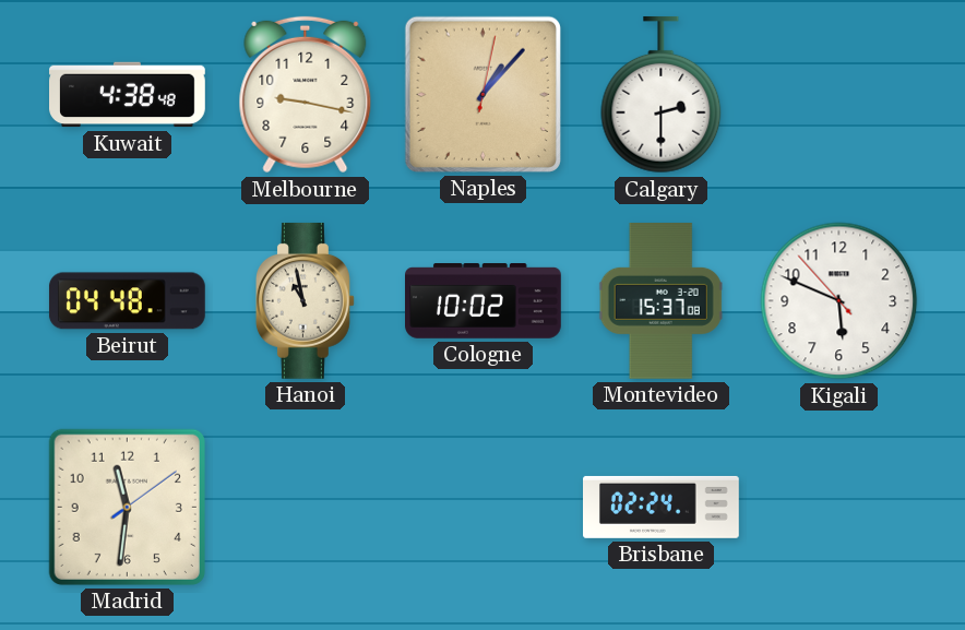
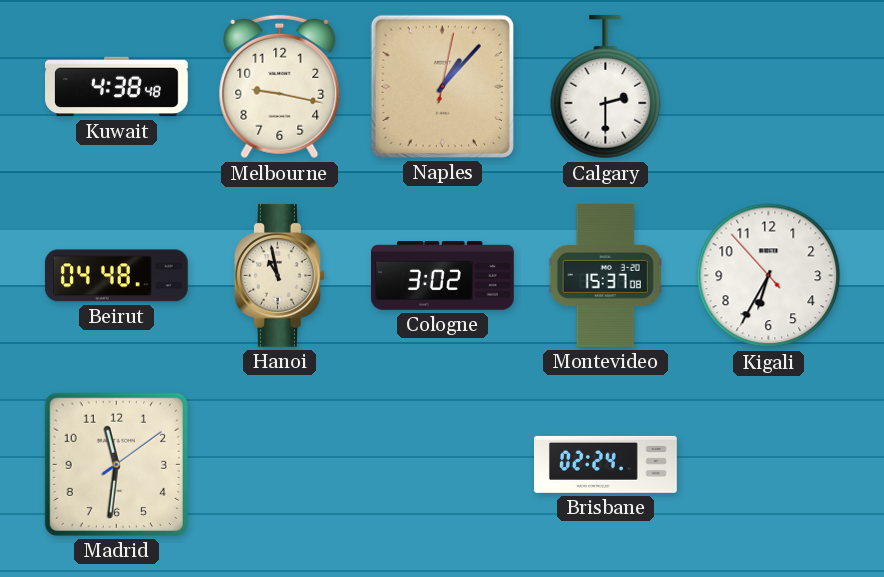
Cologne: 10:02 -> 3:02
Kigali: 5:48 -> 6:34
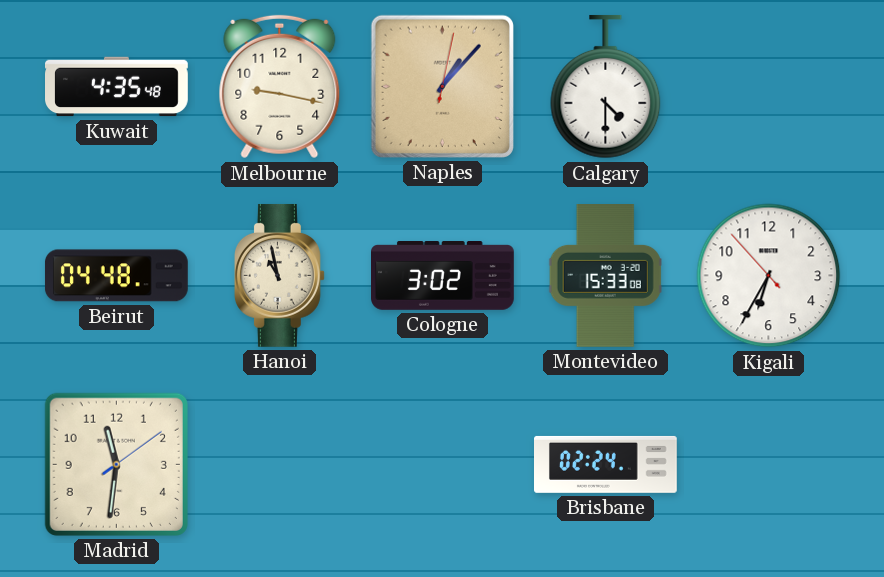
Kuwait: 4:38 -> 4:35
Calgary: 2:30 -> 4:30
Montevideo: 15:37 -> 15:33
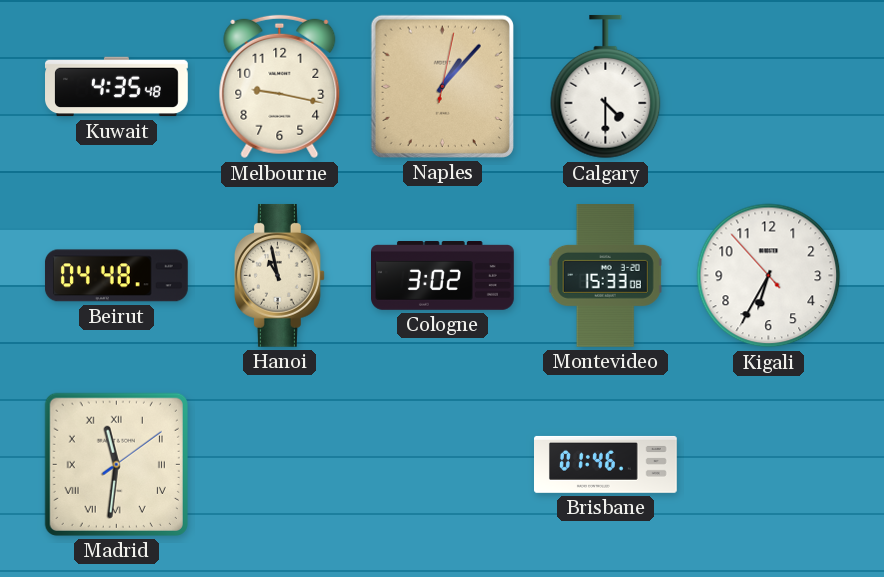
Madrid numerals: Arabic -> Roman
Brisbane: 02:24 -> 01:46
